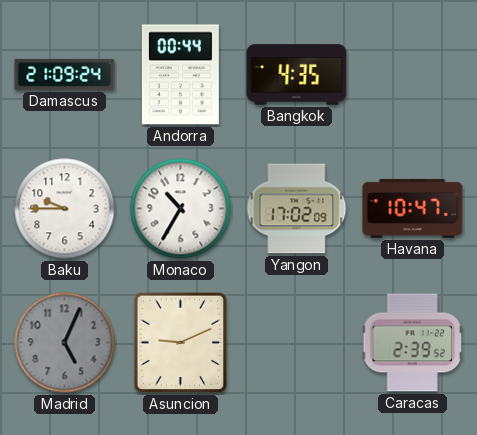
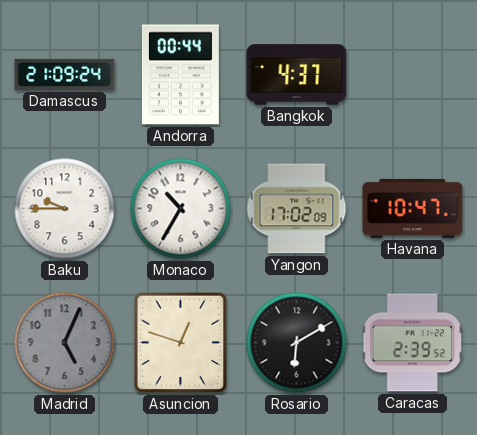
Bangkok: 4:35 -> 4:37
Asuncion: 9:11 -> 12:48
Rosario: none -> 6:10
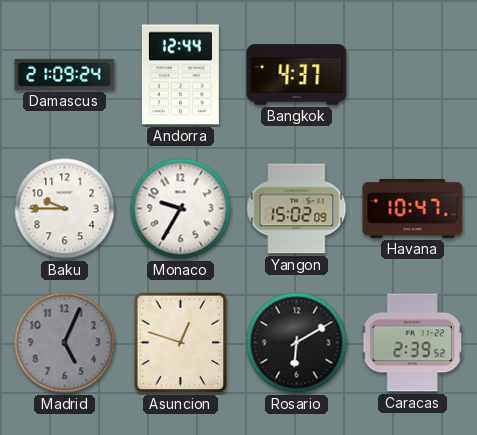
Andorra: 00:44 -> 12:44
Monaco: 10:35 -> 9:35
Yangon: 17:02 -> 15:02
